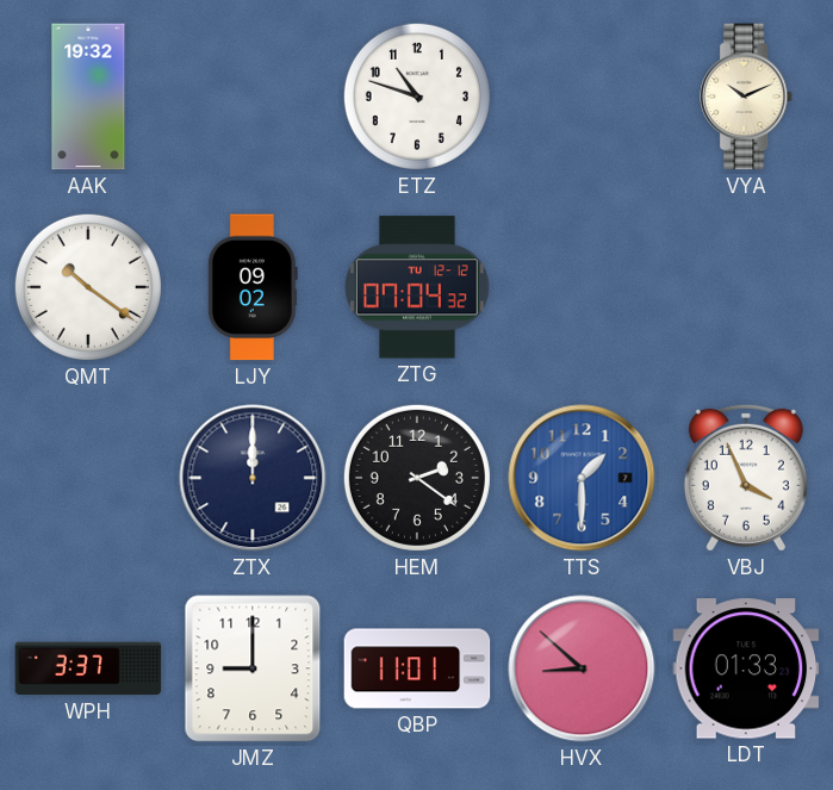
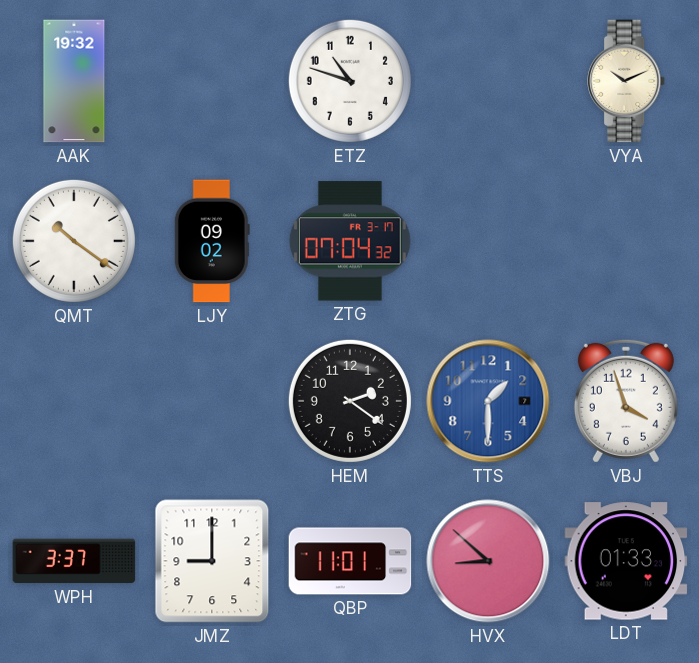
ZTG date: TU 12-12 -> FR 3-17
ZTX: 12:00 -> none
VBJ: 3:56 -> 3:57
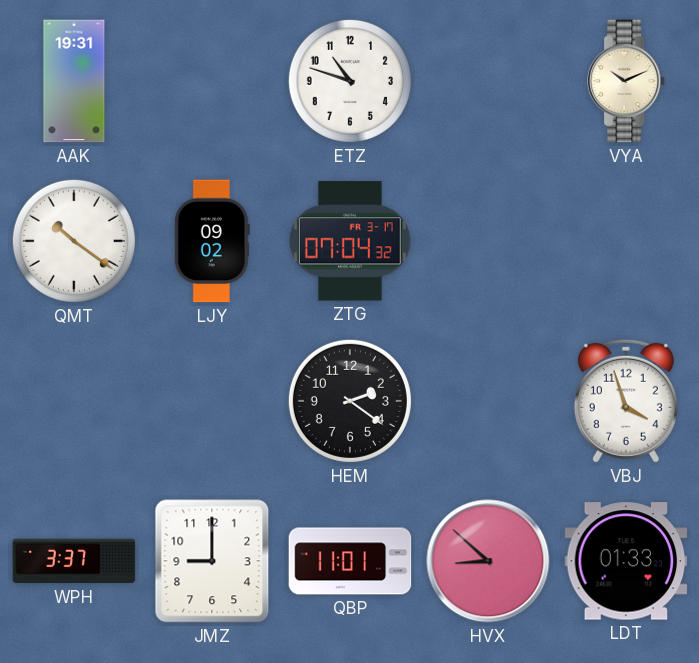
AAK: 19:32 -> 19:31
TTS: 1:30 -> none
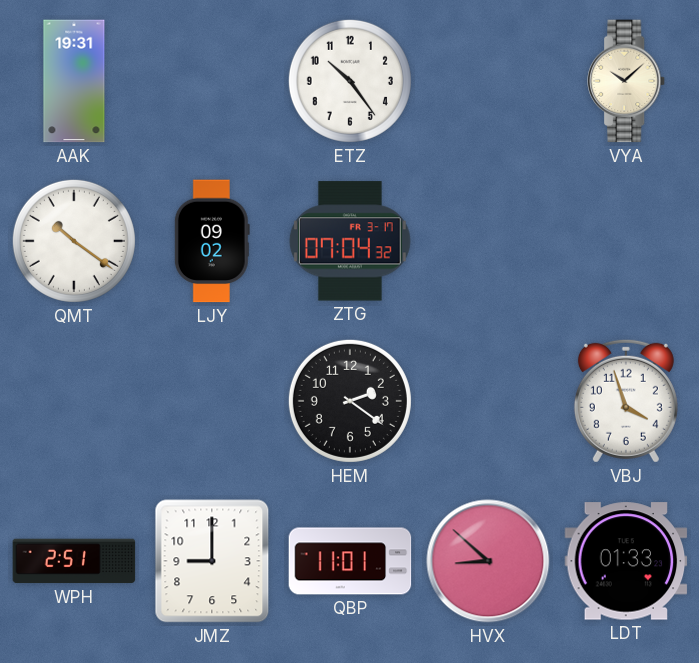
ETZ: 10:48 -> 10:24
VYA: 10:11 -> 10:08
WPH: 3:37 -> 2:51
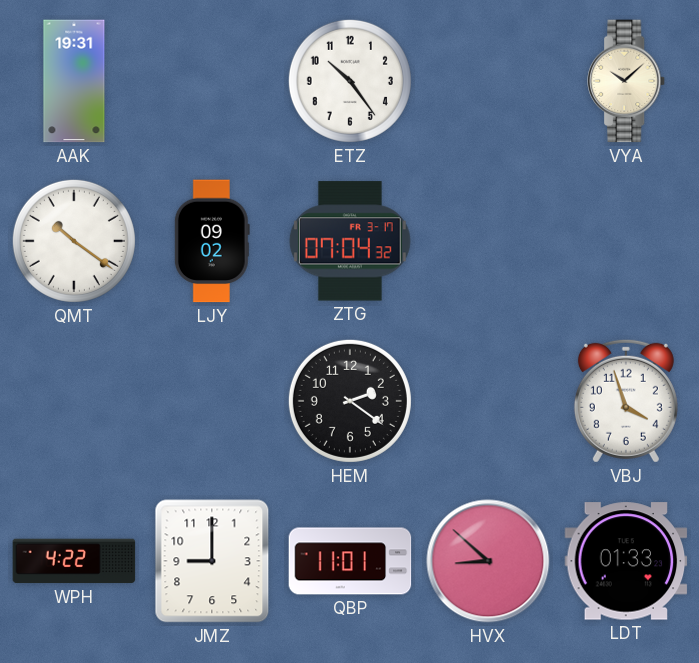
WPH: 2:51 -> 4:22
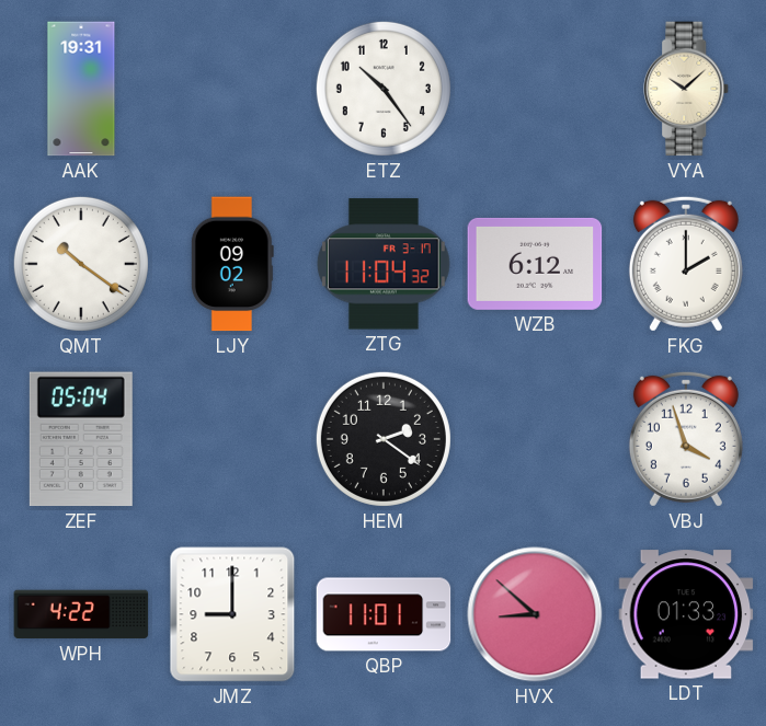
ZTG: 07:04 -> 11:04
WZB: none -> 6:12
FKG: none -> 2:00
ZEF: none -> 05:04
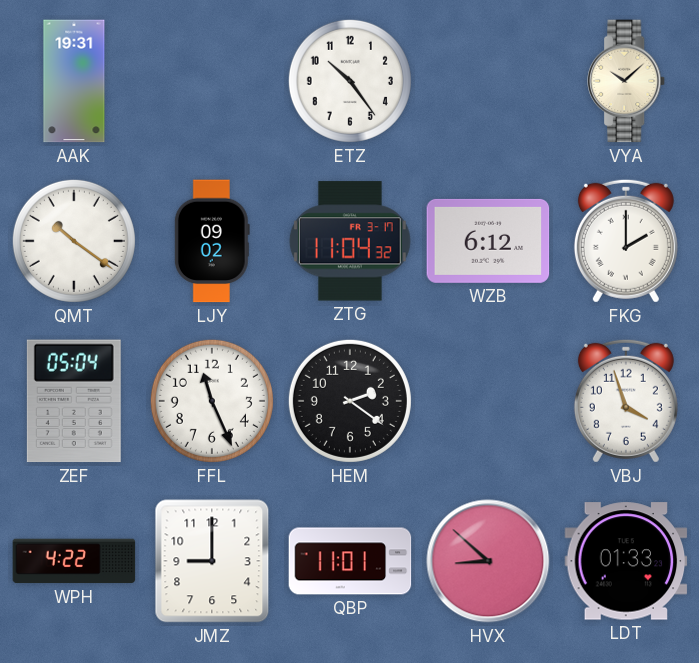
FFL: none -> 11:26
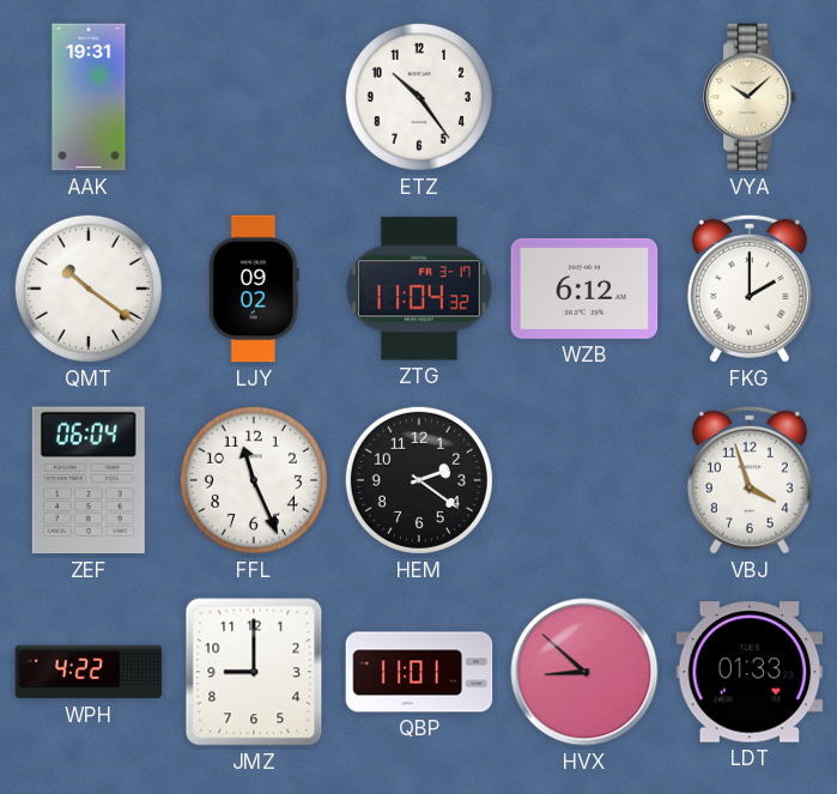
ZEF: 05:04 -> 06:04
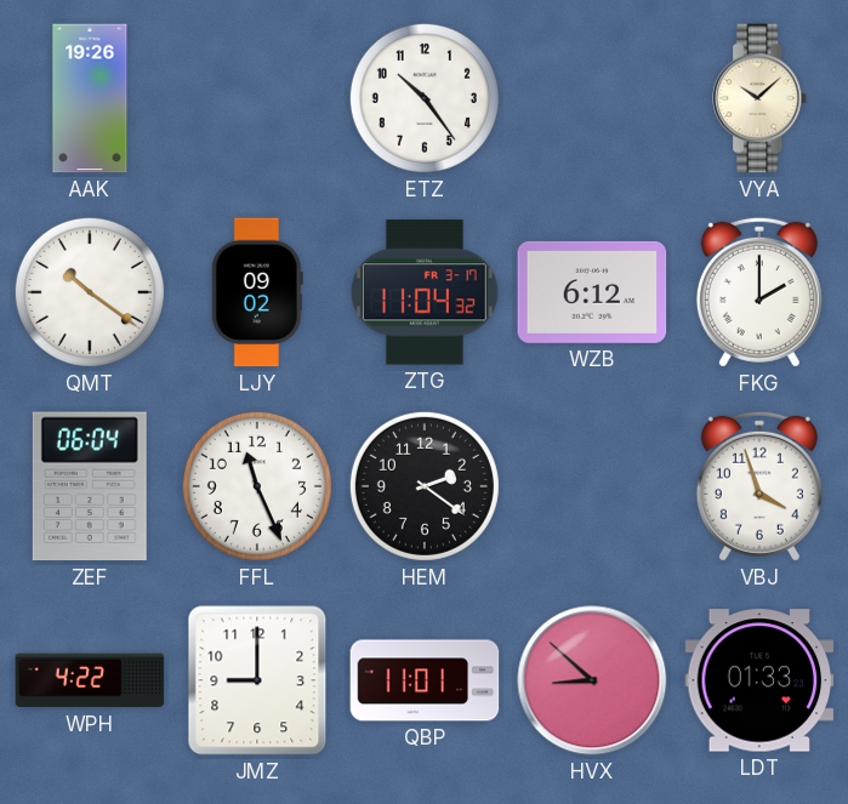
AAK: 19:31 -> 19:26
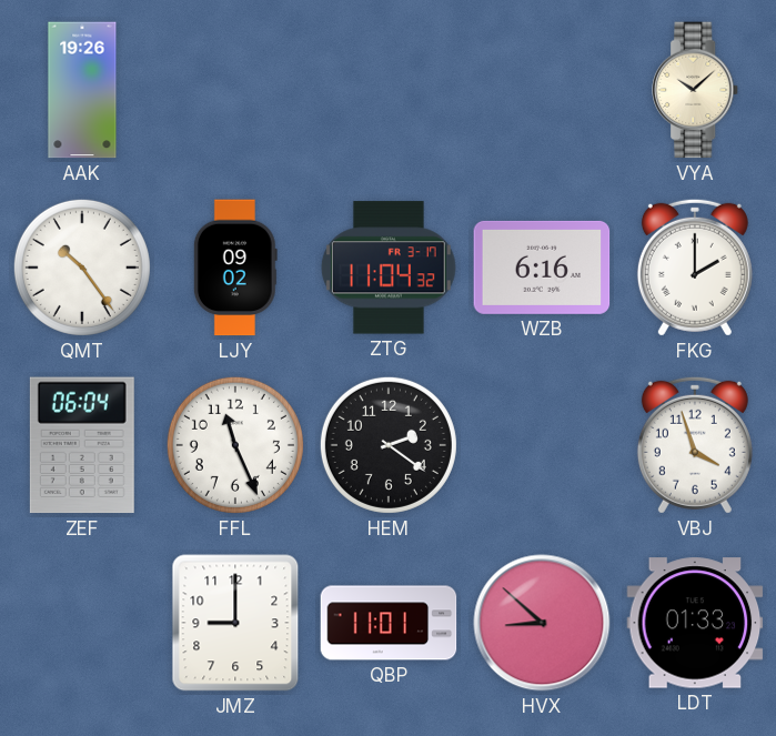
ETZ: 10:24 -> none
QMT: 10:21 -> 10:24
WZB: 6:12 -> 6:16
WPH: 4:22 -> none
